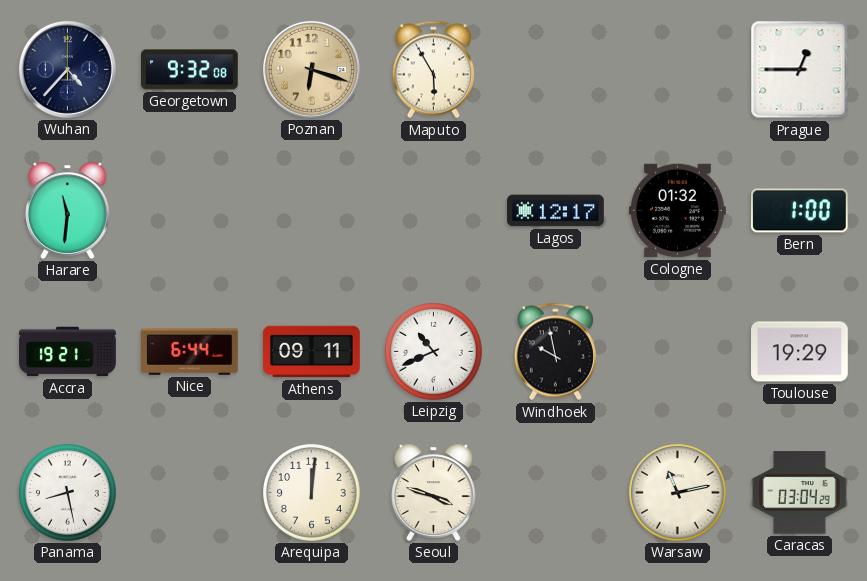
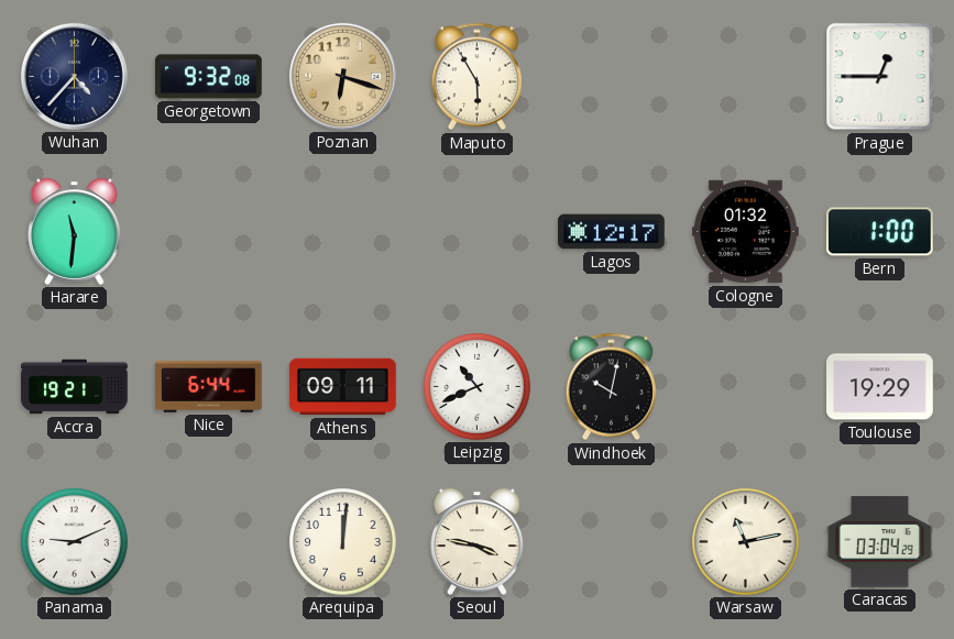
Windhoek: 9:58 -> 10:02
Panama: 8:28 -> 9:11
Seoul: 3:48 -> 3:47
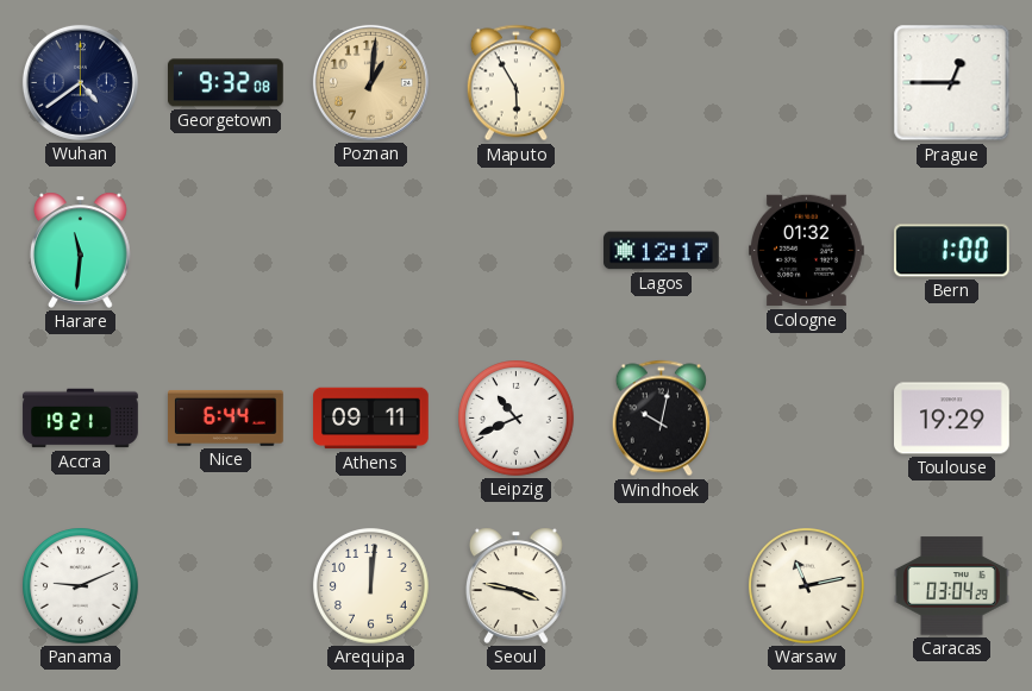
Wuhan: 4:37 -> 4:39
Poznan: 6:18 -> 1:01
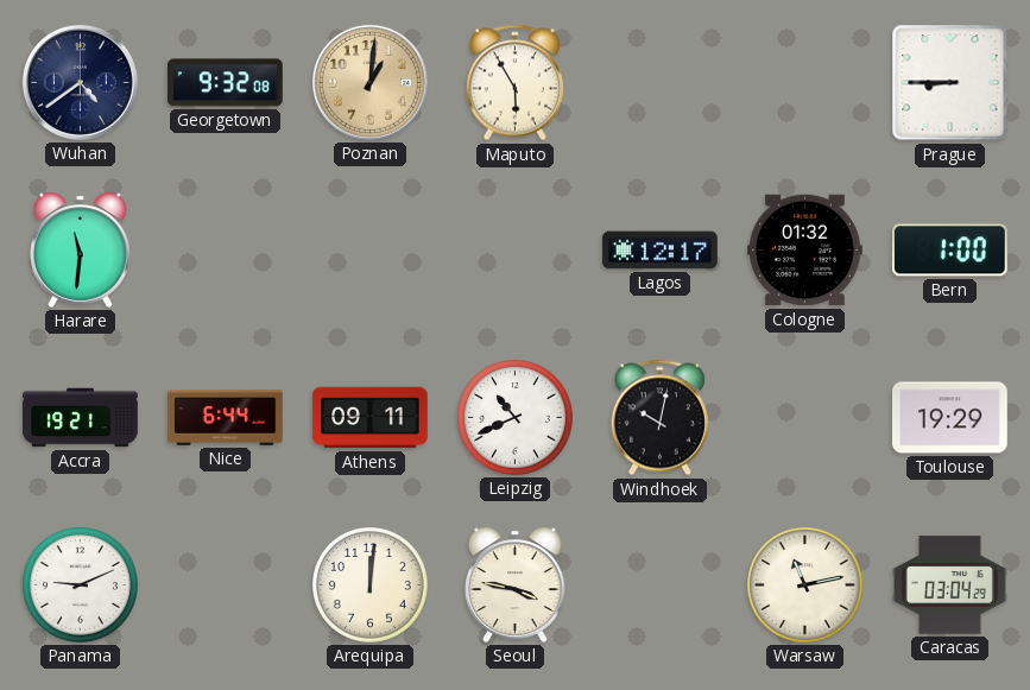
Prague: 12:45 -> 8:45
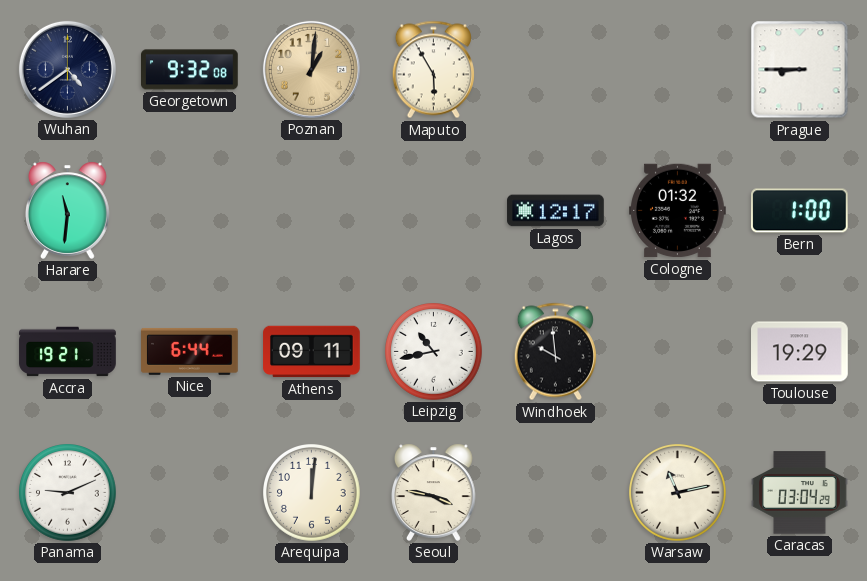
Leipzig: 10:41 -> 10:43
Windhoek: 10:02 -> 9:59
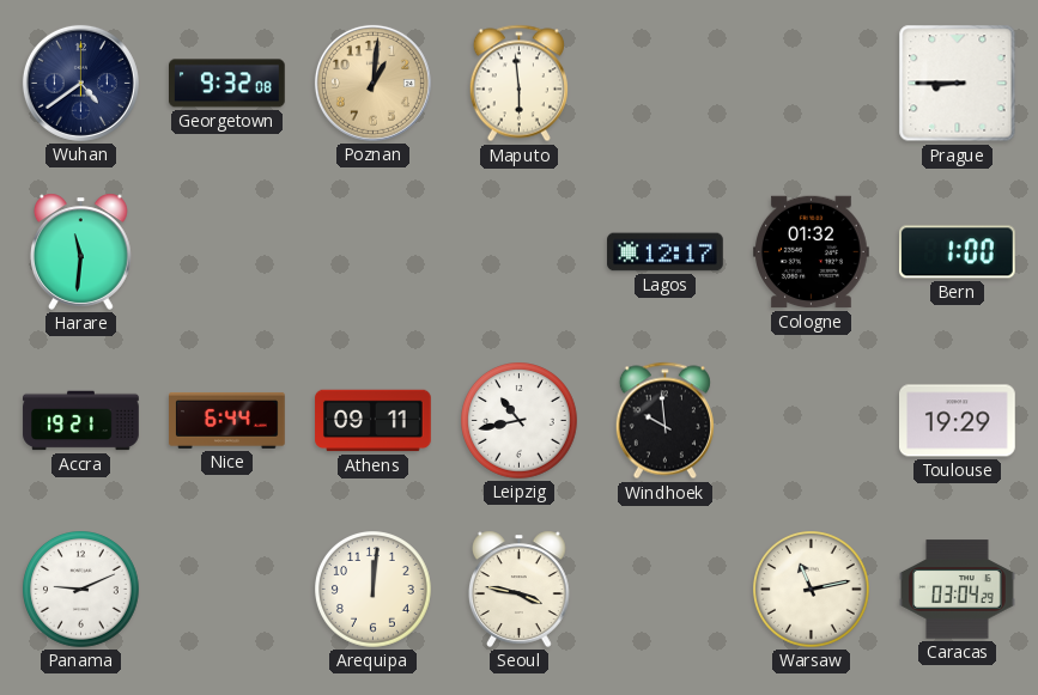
Maputo: 5:55 -> 5:59
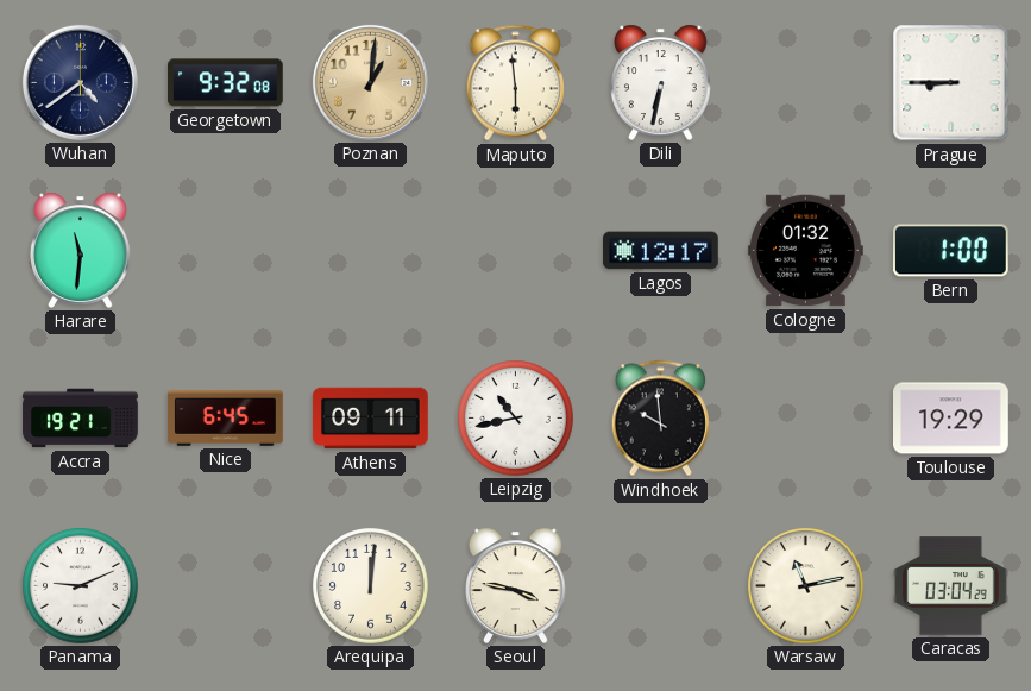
Dili: none -> 6:32
Nice: 6:44 -> 6:45
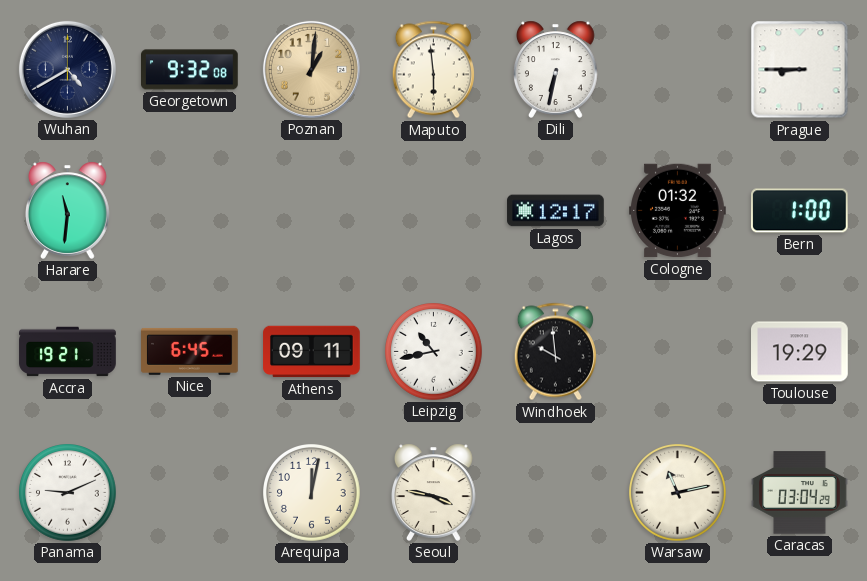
Wuhan: 4:39 -> 4:40
Arequipa: 12:01 -> 12:02
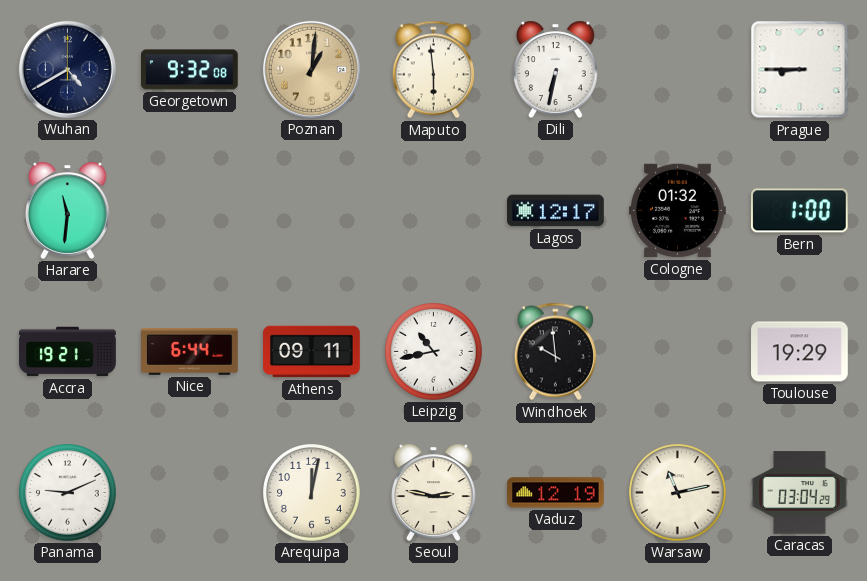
Nice: 6:45 -> 6:44
Seoul: 3:47 -> 2:47
Vaduz: none -> 12:19
